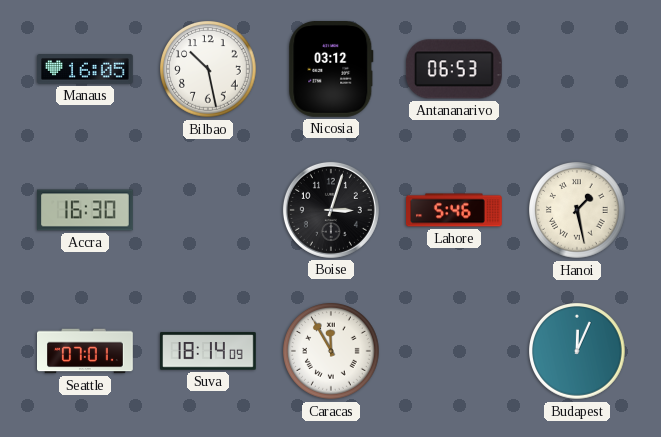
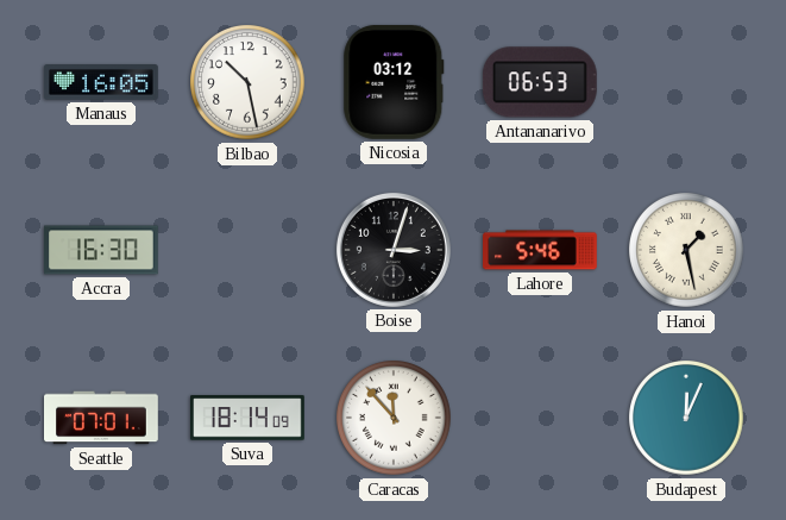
Caracas: 11:55 -> 11:53
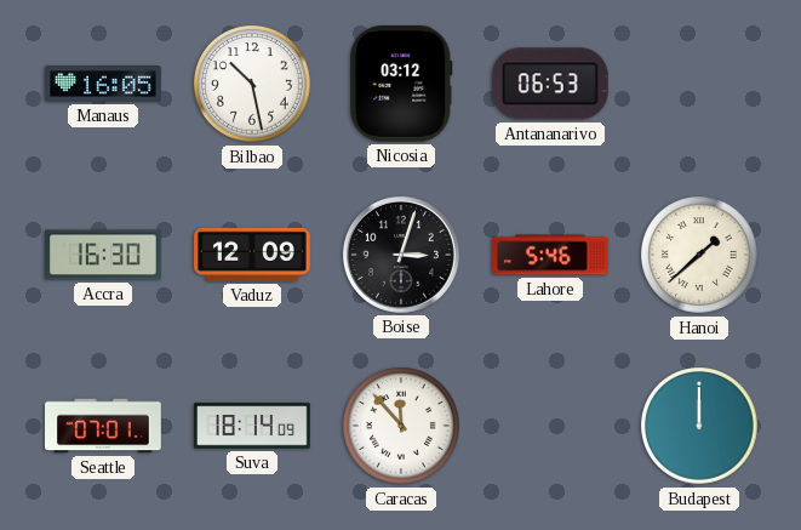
Vaduz: none -> 12:09
Hanoi: 1:28 -> 1:38
Budapest: 12:04 -> 12:00
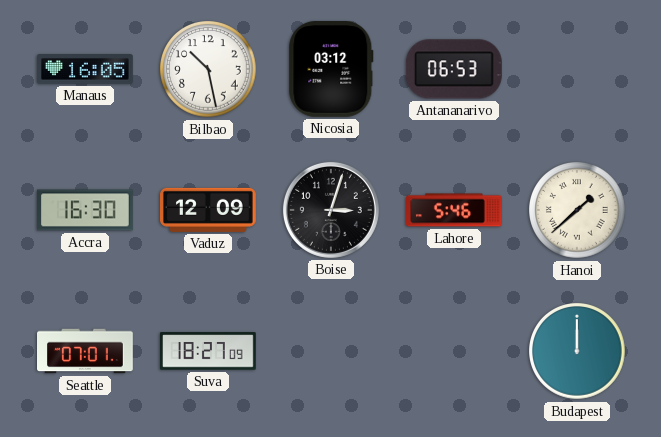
Suva: 18:14 -> 18:27
Caracas: 11:53 -> none
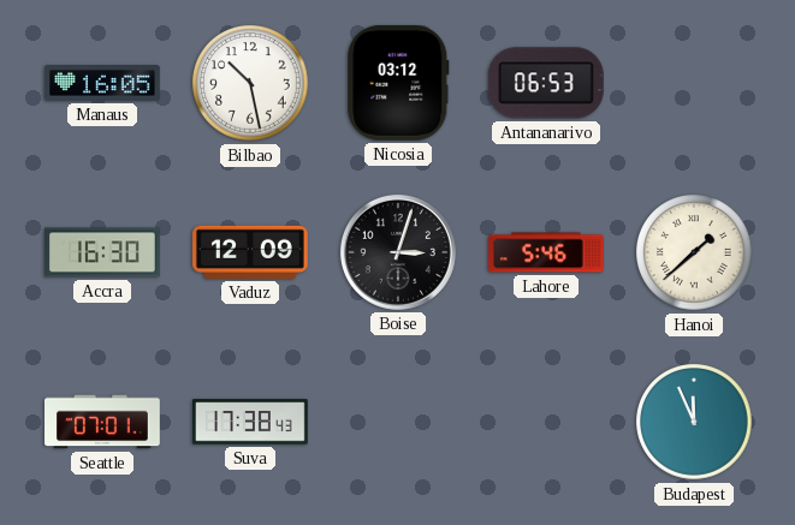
Suva: 18:27 -> 17:38
Budapest: 12:00 -> 11:56
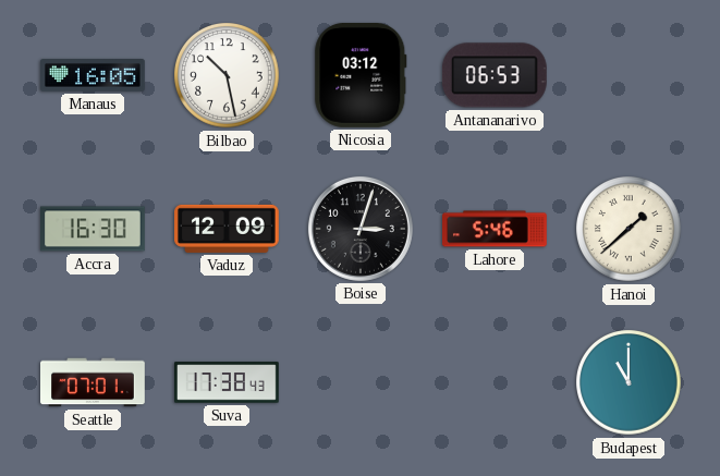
Budapest: 11:56 -> 11:00
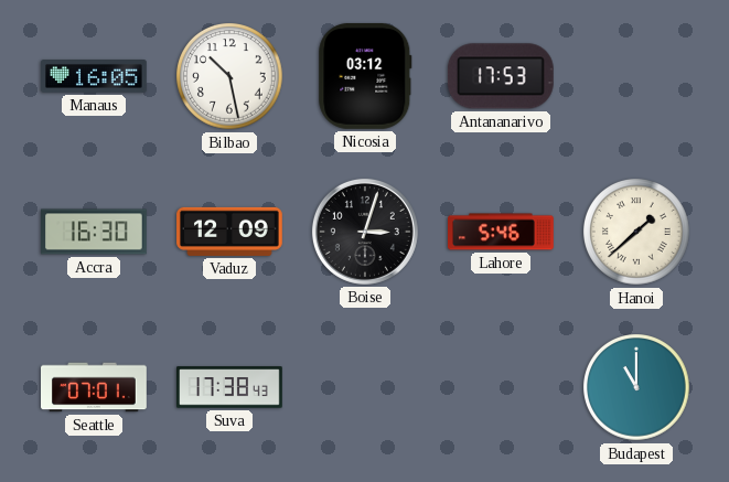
Antananarivo: 06:53 -> 17:53
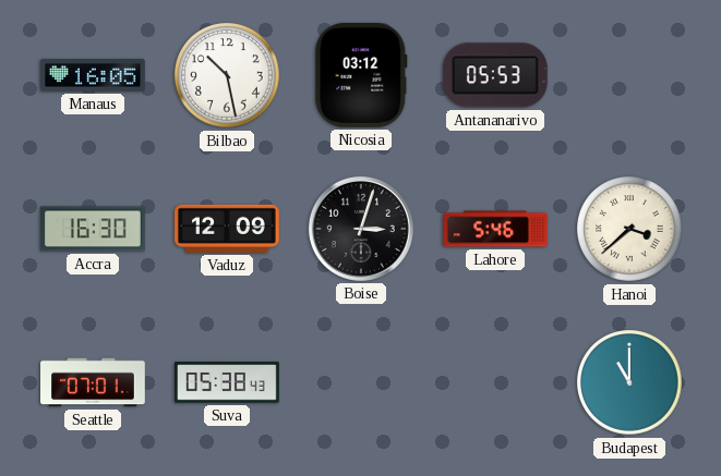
Antananarivo: 17:53 -> 05:53
Hanoi: 1:38 -> 3:38
Suva: 17:38 -> 05:38
